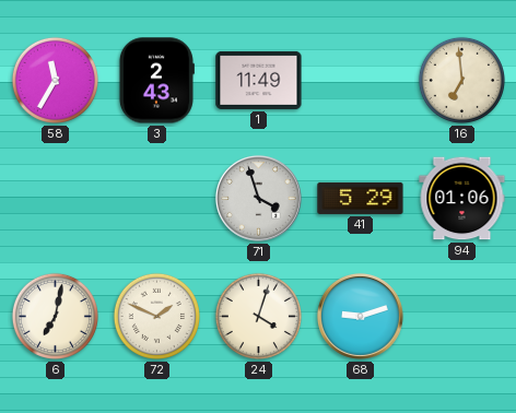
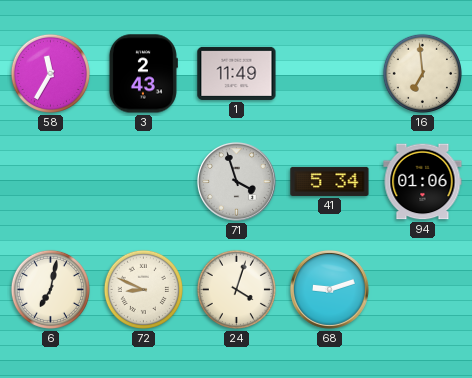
41: 5:29 -> 5:34
72: 1:49 -> 8:49
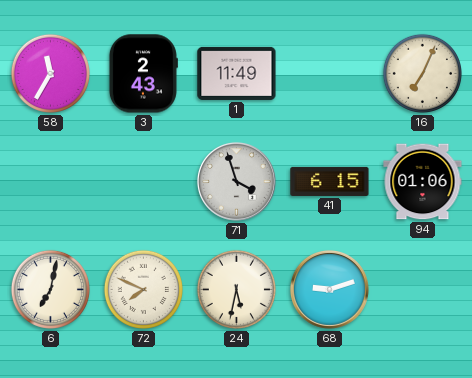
16: 6:59 -> 7:04
41: 5:34 -> 6:15
72: 8:49 -> 7:49
24: 4:03 -> 5:32
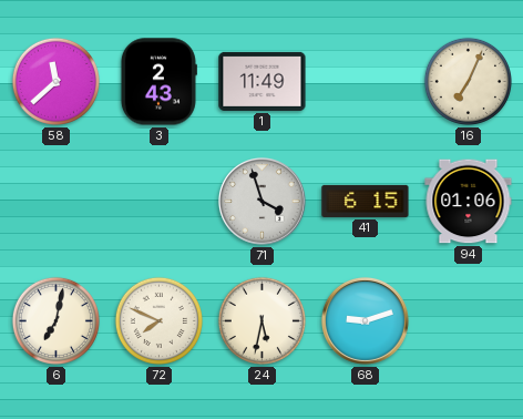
58: 11:35 -> 11:38
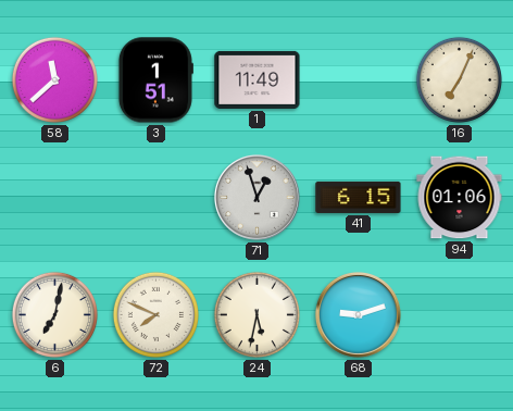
3: 2:43 -> 1:51
71: 3:57 -> 12:57
